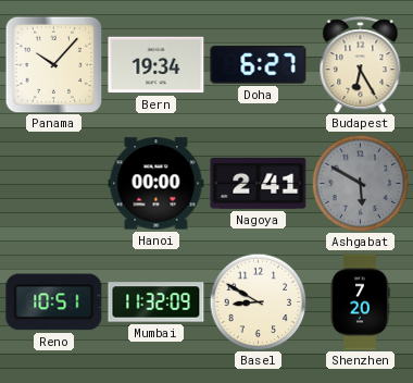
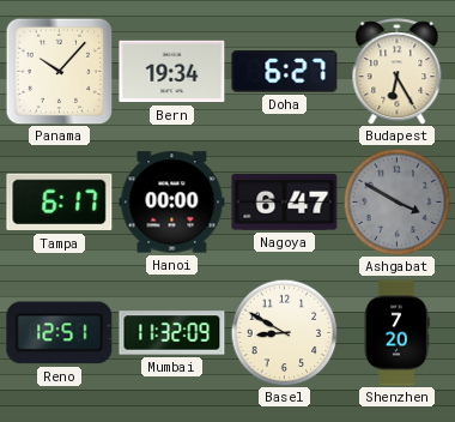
Tampa: none -> 6:17
Nagoya: 2:41 -> 6:47
Ashgabat: 5:50 -> 3:50
Reno: 10:51 -> 12:51
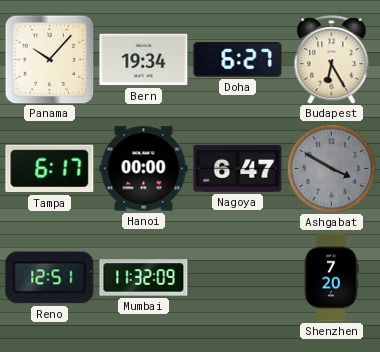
Basel: 8:50 -> none
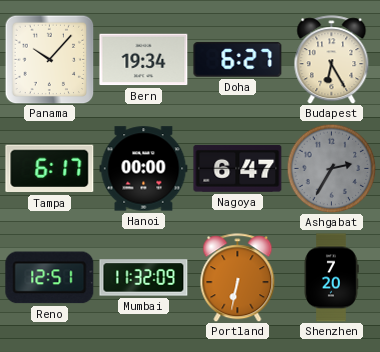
Ashgabat: 3:50 -> 2:35
Portland: none -> 6:32
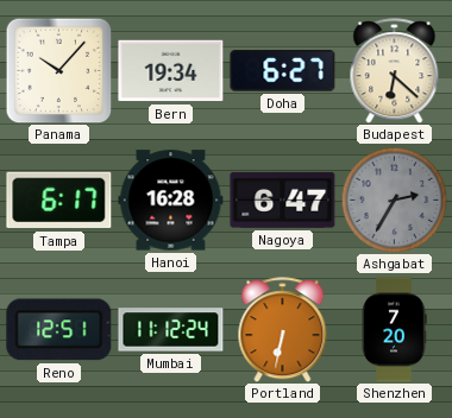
Budapest: 6:25 -> 6:22
Hanoi: 00:00 -> 16:28
Mumbai: 11:32 -> 11:12
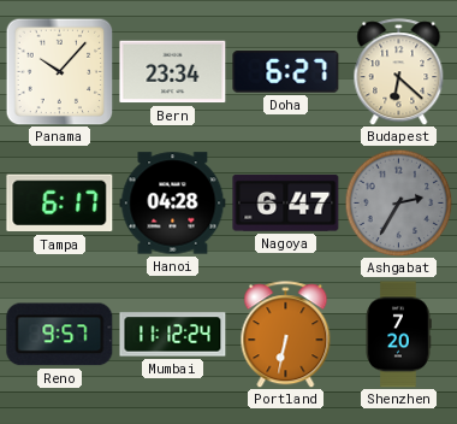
Bern: 19:34 -> 23:34
Hanoi: 16:28 -> 04:28
Reno: 12:51 -> 9:57
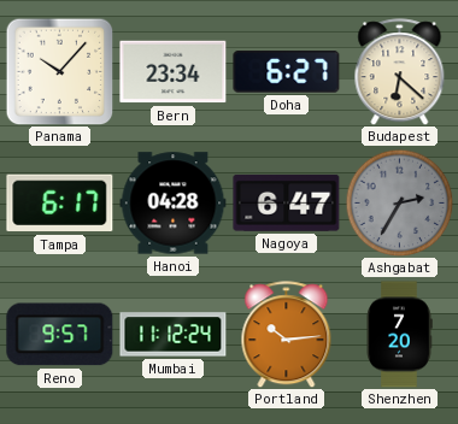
Portland: 6:32 -> 10:14
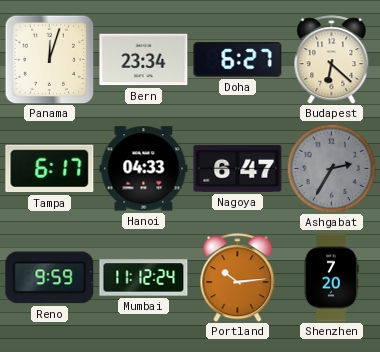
Panama: 10:07 -> 12:03
Hanoi: 04:28 -> 04:33
Reno: 9:57 -> 9:59
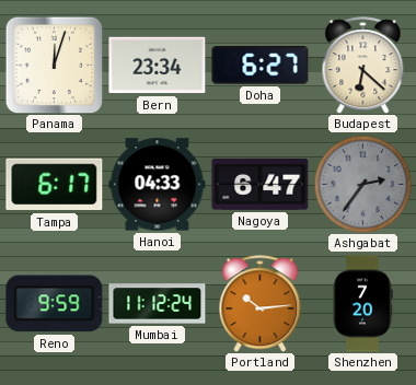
Ashgabat: 2:35 -> 2:36
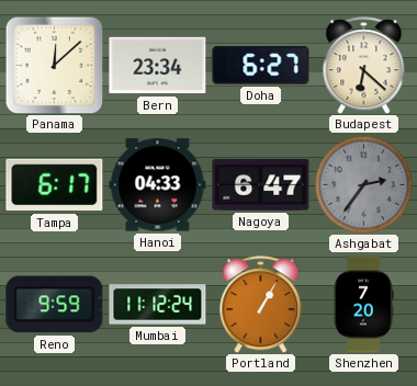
Panama: 12:03 -> 12:08
Portland: 10:14 -> 1:05
